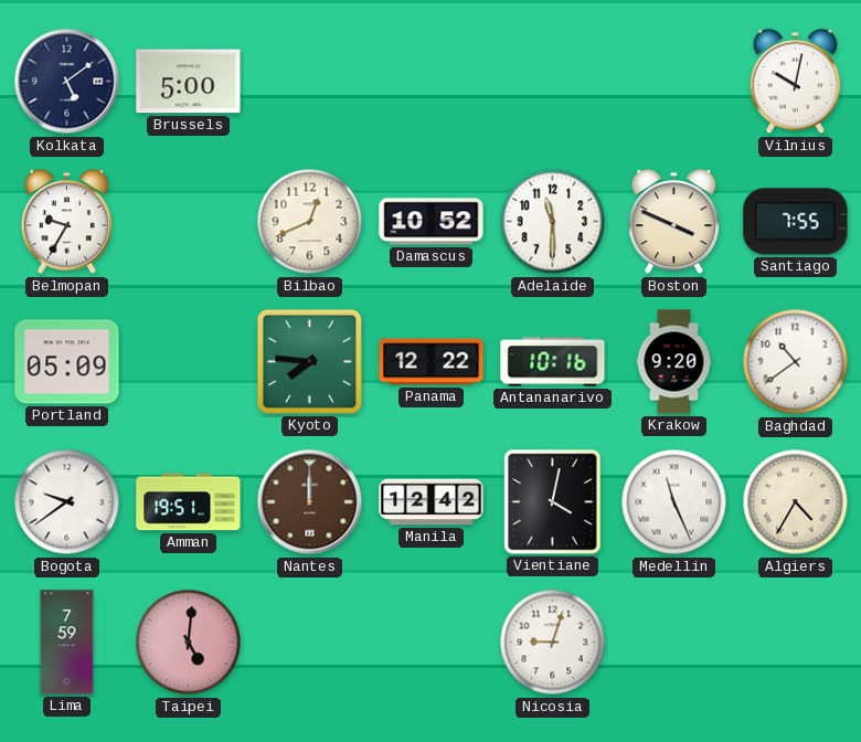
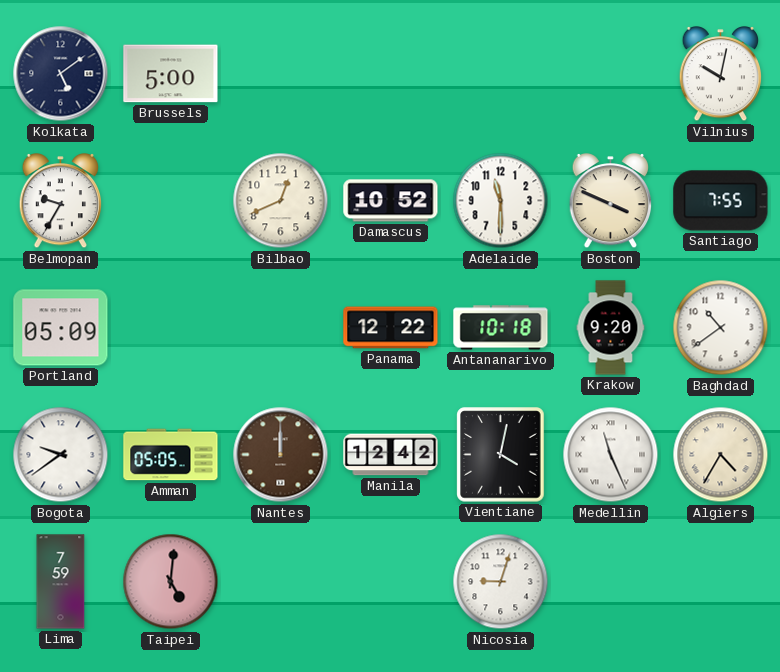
Kyoto: 7:46 -> none
Antananarivo: 10:16 -> 10:18
Amman: 19:51 -> 05:05
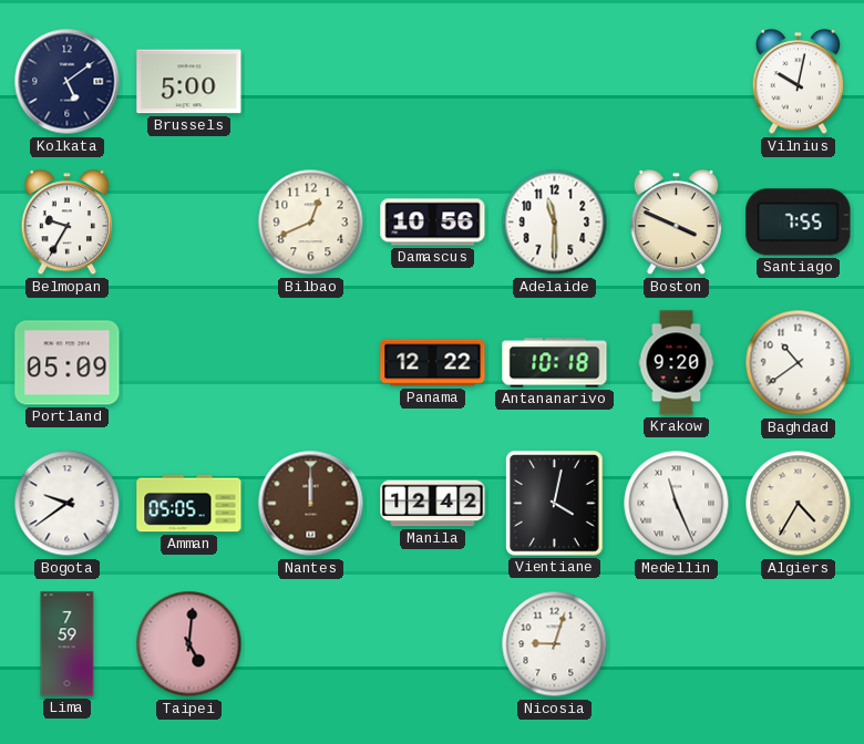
Damascus: 10:52 -> 10:56
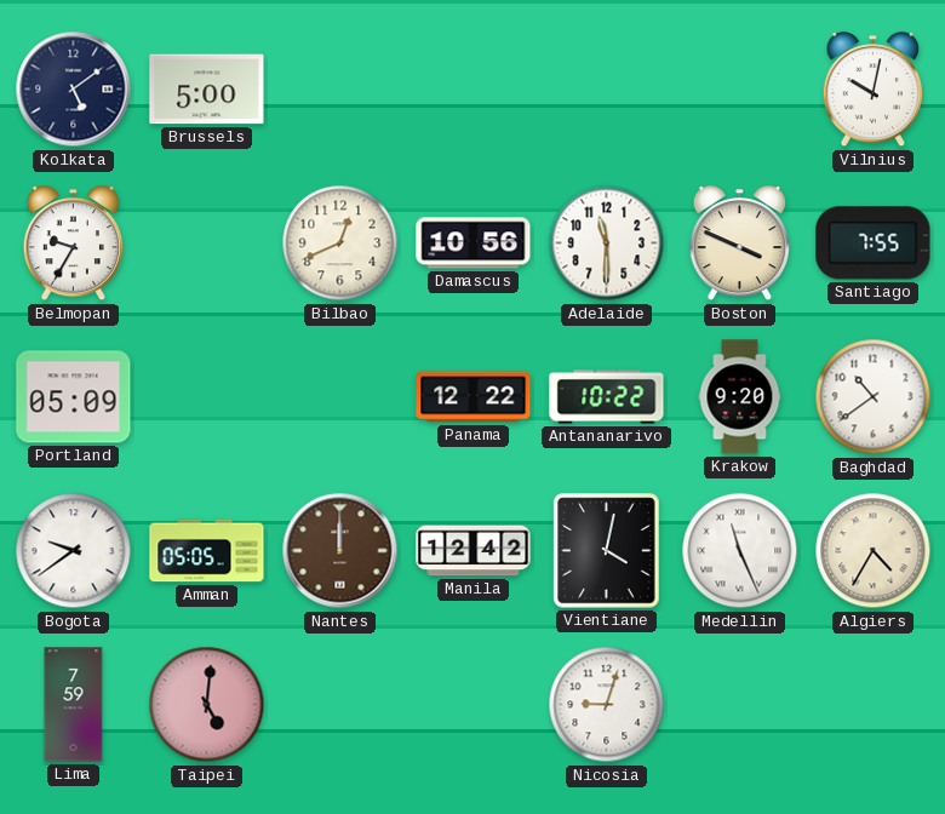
Antananarivo: 10:18 -> 10:22
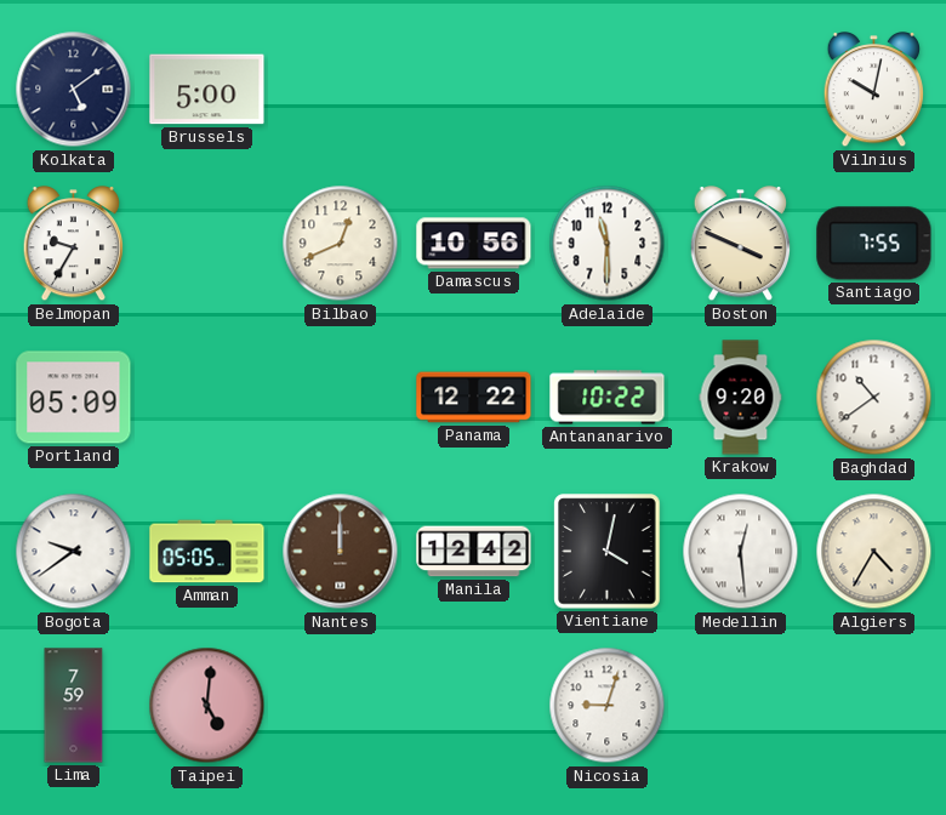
Medellin: 11:26 -> 12:29
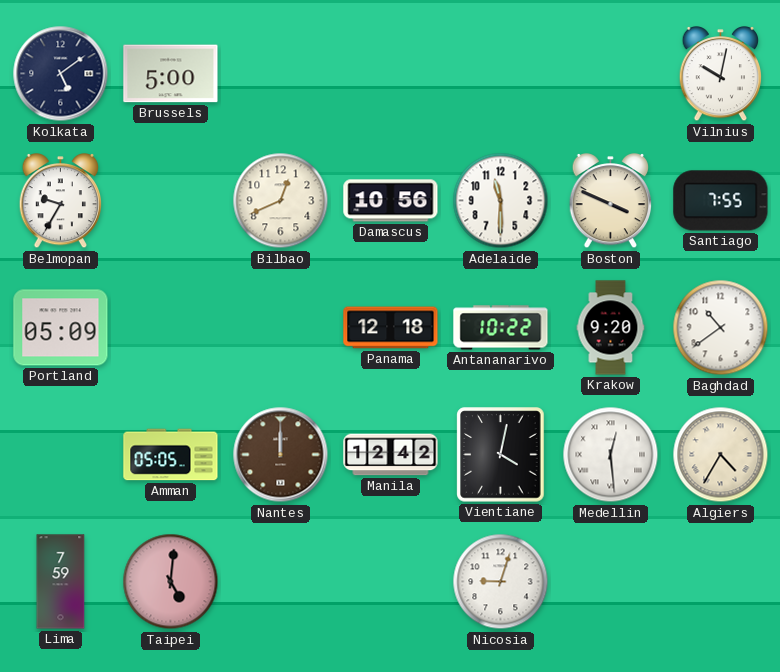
Panama: 12:22 -> 12:18
Bogota: 9:39 -> none
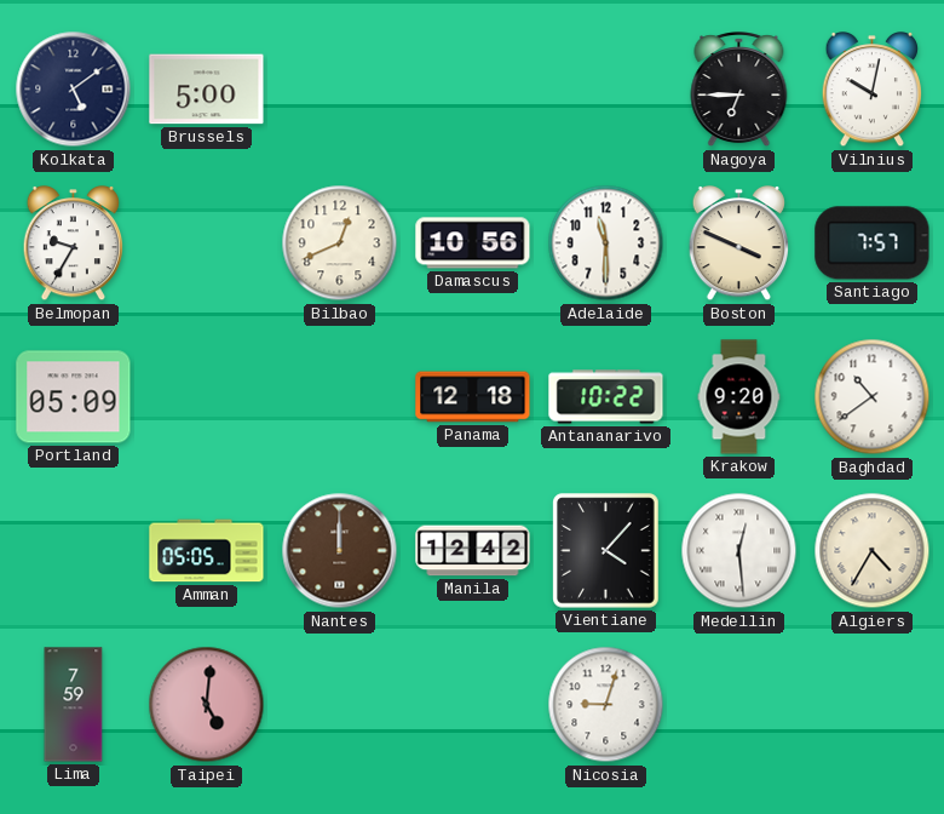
Nagoya: none -> 6:45
Santiago: 7:55 -> 7:57
Vientiane: 4:02 -> 4:07
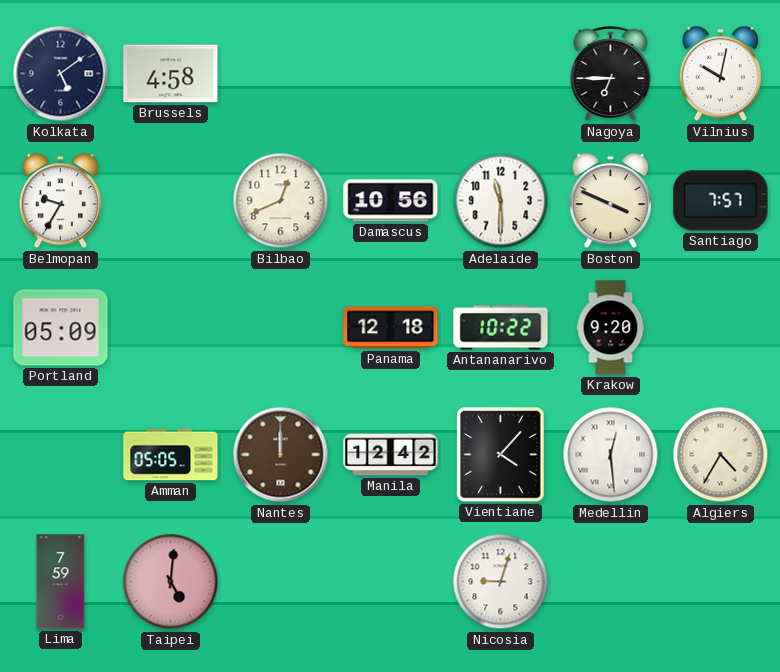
Brussels: 5:00 -> 4:58
Baghdad: 10:39 -> none
